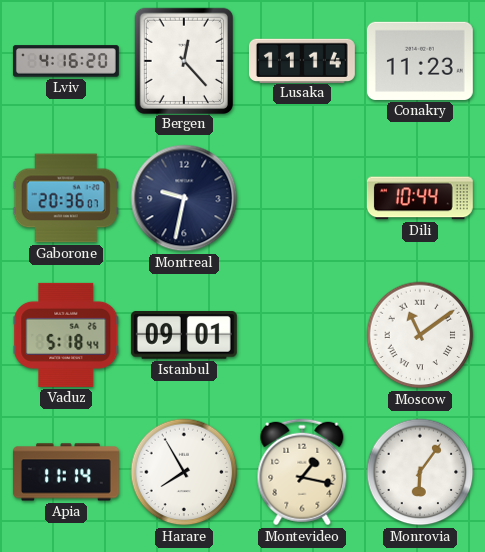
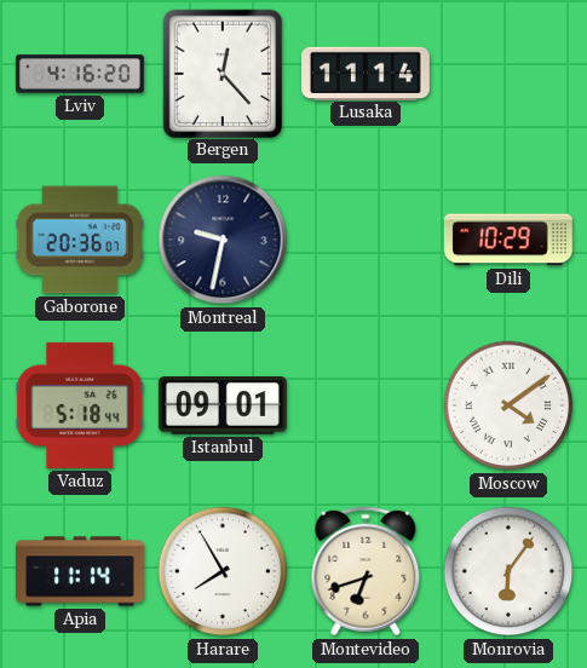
Conakry: 11:23 -> none
Dili: 10:44 -> 10:29
Moscow: 11:09 -> 4:09
Montevideo: 1:17 -> 6:42
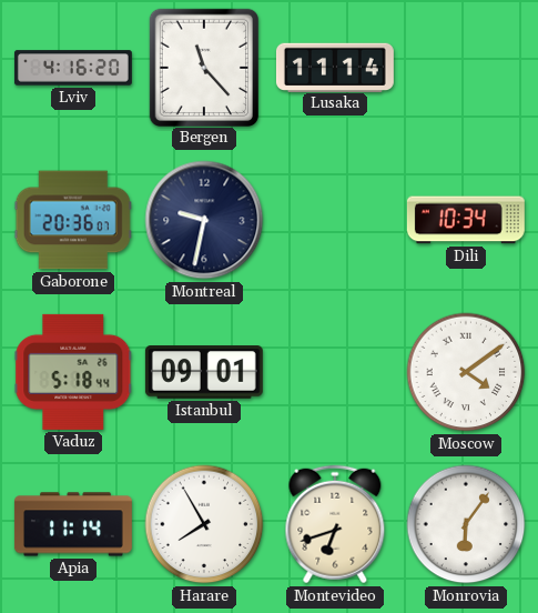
Bergen: 12:23 -> 11:23
Dili: 10:29 -> 10:34
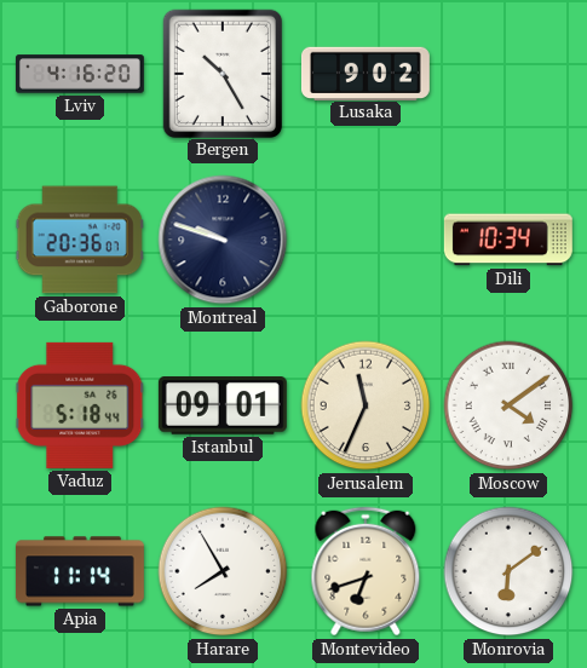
Bergen: 11:23 -> 10:25
Lusaka: 11:14 -> 9:02
Montreal: 9:32 -> 9:48
Jerusalem: none -> 11:34
Monrovia: 6:06 -> 6:09
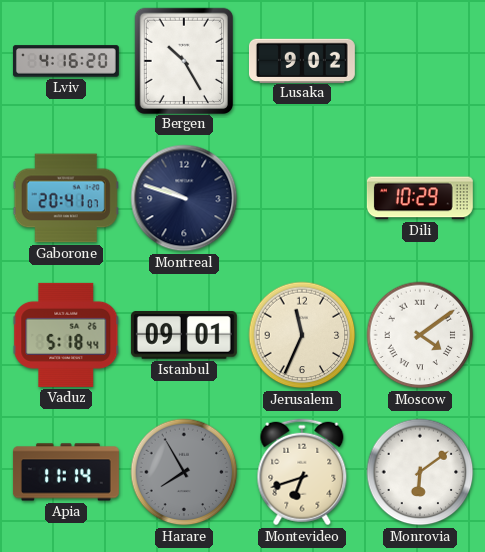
Gaborone: 20:36 -> 20:41
Dili: 10:34 -> 10:29
Harare dial: white -> grey
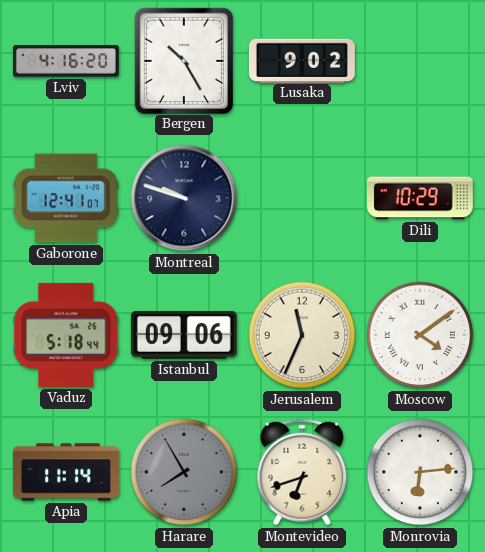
Gaborone: 20:41 -> 12:41
Istanbul: 09:01 -> 09:06
Monrovia: 6:09 -> 6:14
